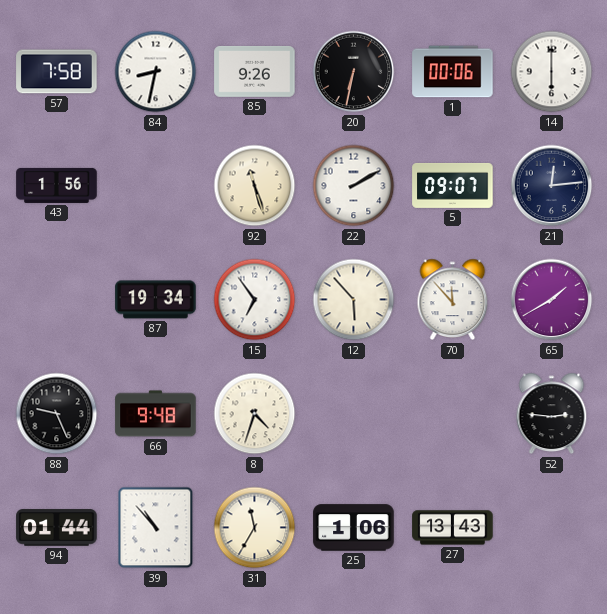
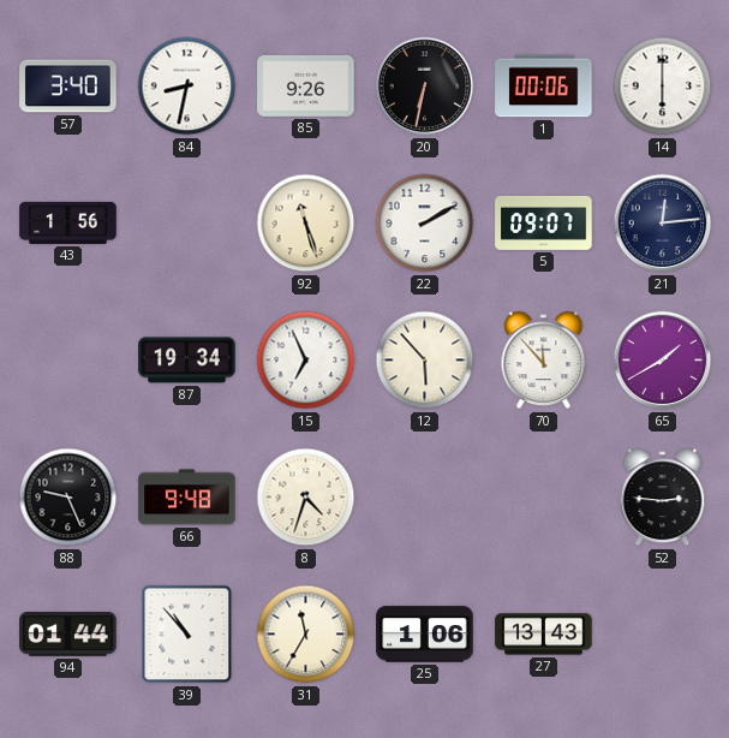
57: 7:58 -> 3:40
15: 6:54 -> 6:56
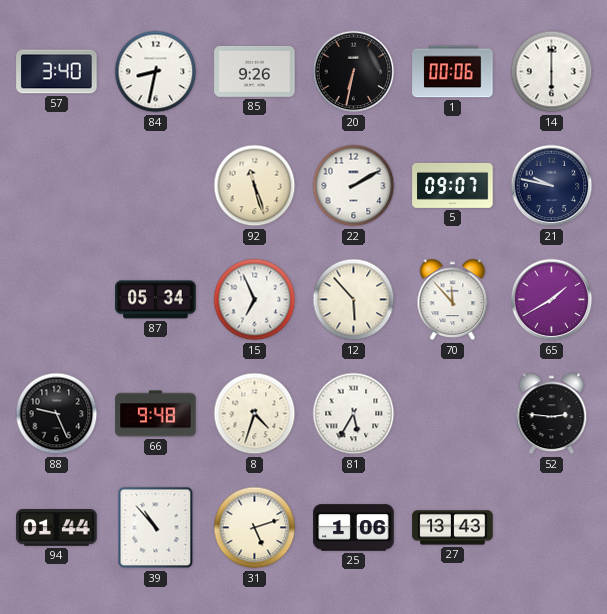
43: 1:56 -> none
21: 12:14 -> 9:47
87: 19:34 -> 05:34
81: none -> 5:35
31: 11:35 -> 5:12
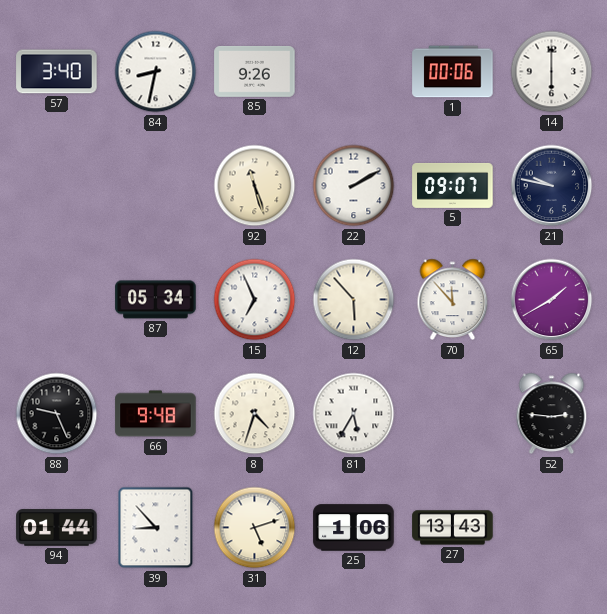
20: 6:32 -> none
39: 10:53 -> 8:53
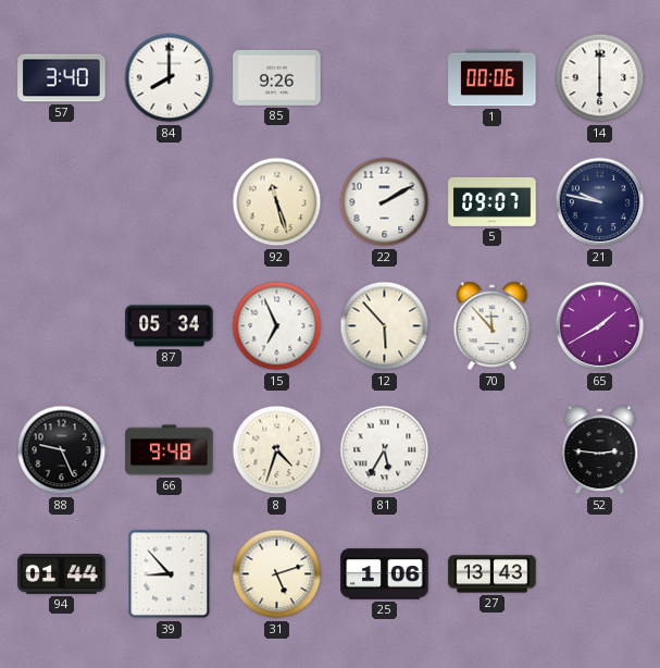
84: 8:32 -> 8:00
